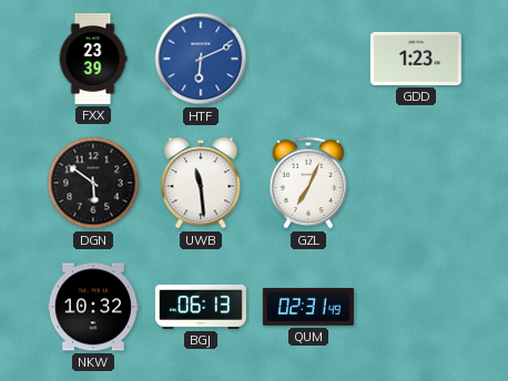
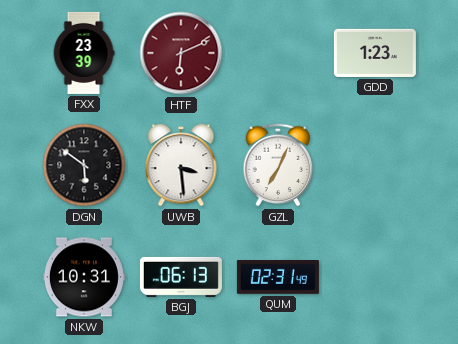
HTF dial: blue -> burgundy
UWB: 11:29 -> 3:29
NKW: 10:32 -> 10:31
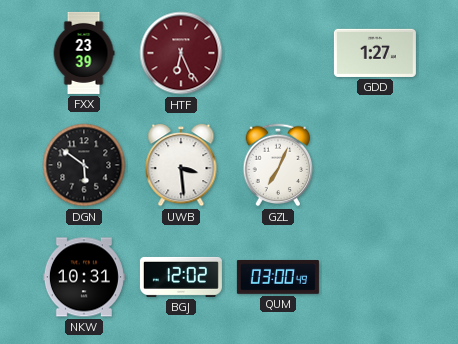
HTF: 6:11 -> 6:26
GDD: 1:23 -> 1:27
BGJ: 06:13 -> 12:02
QUM: 02:31 -> 03:00
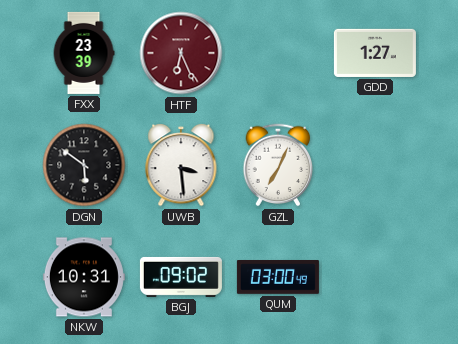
BGJ: 12:02 -> 09:02
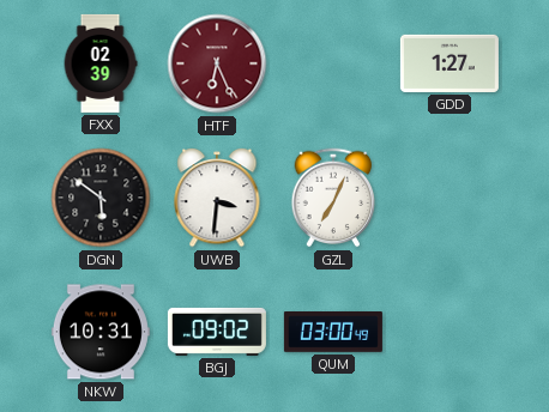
FXX: 23:39 -> 02:39
UWB: 3:29 -> 3:31
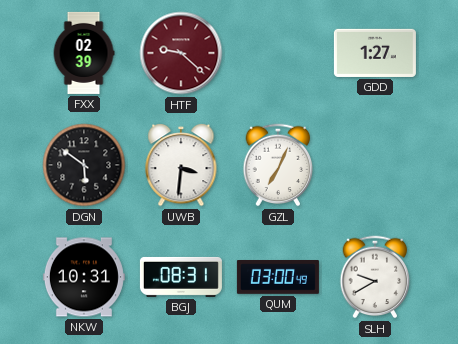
HTF: 6:26 -> 9:22
BGJ: 09:02 -> 08:31
SLH: none -> 9:40
